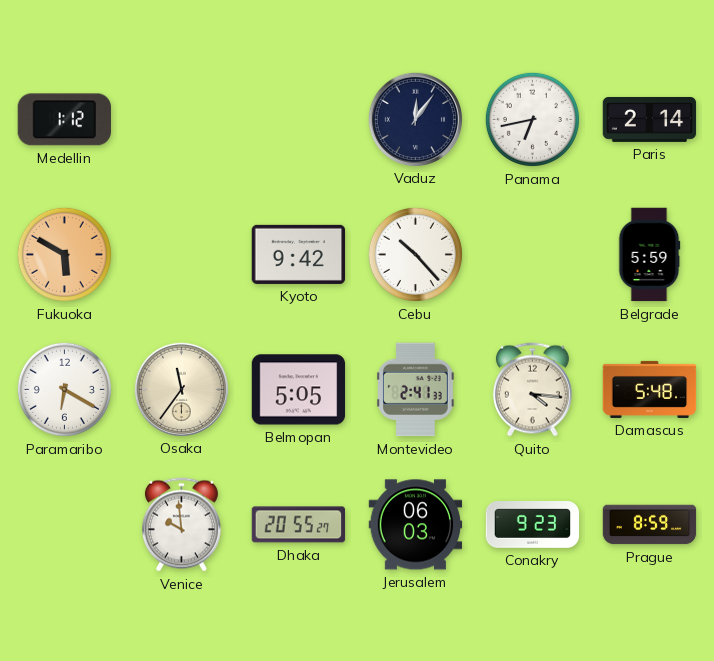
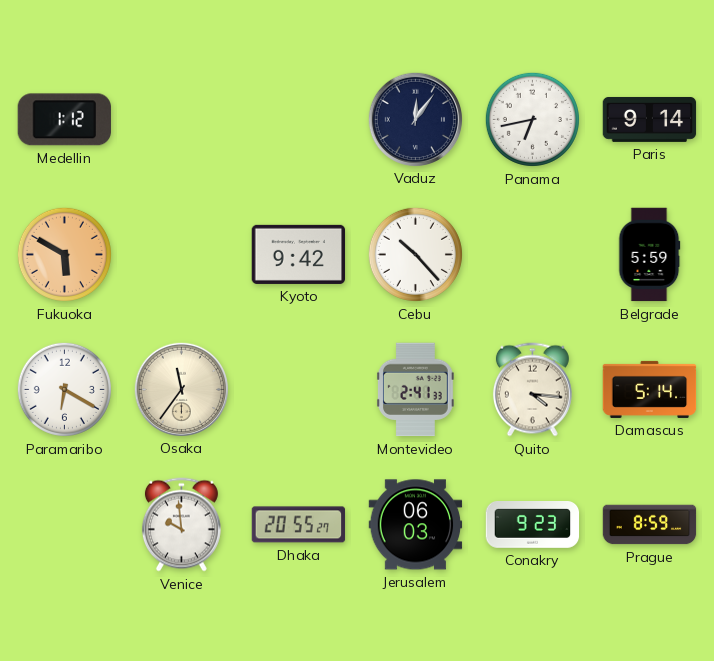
Paris: 2:14 -> 9:14
Belmopan: 5:05 -> none
Damascus: 5:48 -> 5:14
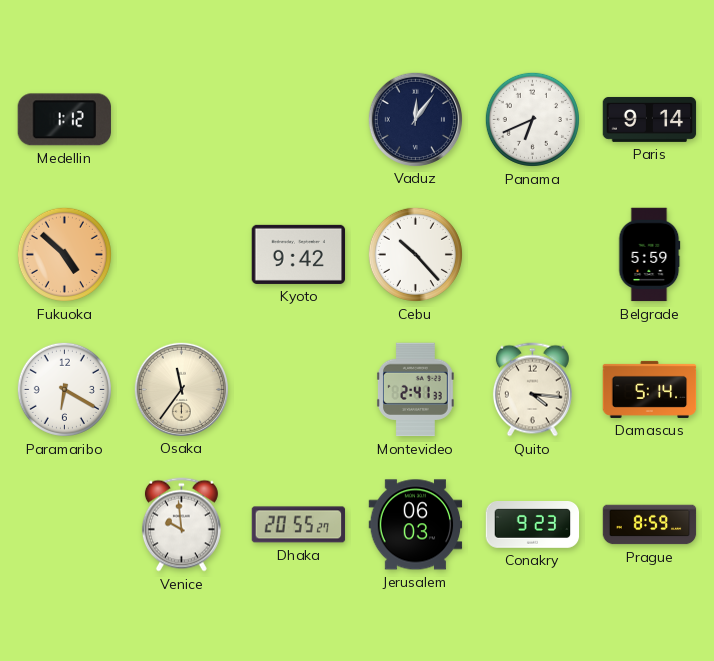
Panama: 6:43 -> 6:41
Fukuoka: 5:50 -> 4:52
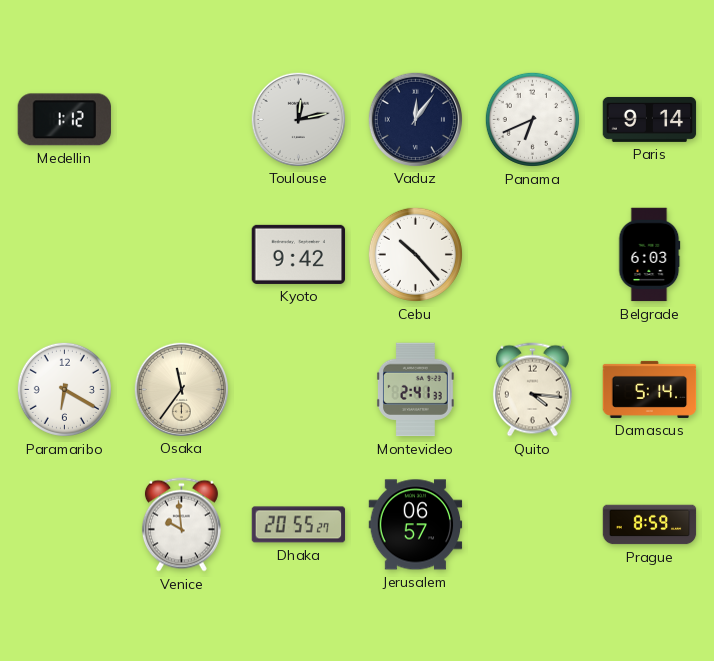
Toulouse: none -> 12:13
Fukuoka: 4:52 -> none
Belgrade: 5:59 -> 6:03
Jerusalem: 06:03 -> 06:57
Conakry: 9:23 -> none
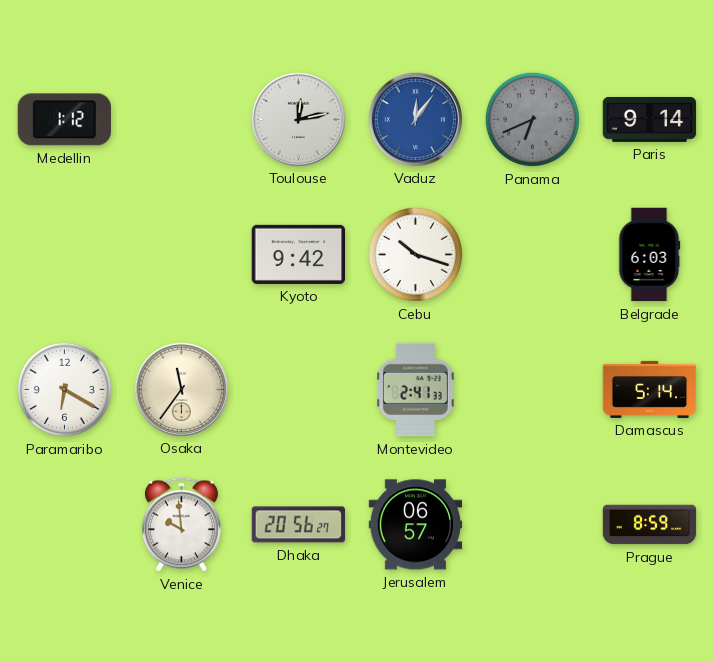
Vaduz dial: navy -> blue
Panama dial: white -> grey
Cebu: 10:23 -> 10:18
Quito: 4:16 -> none
Dhaka: 20:55 -> 20:56
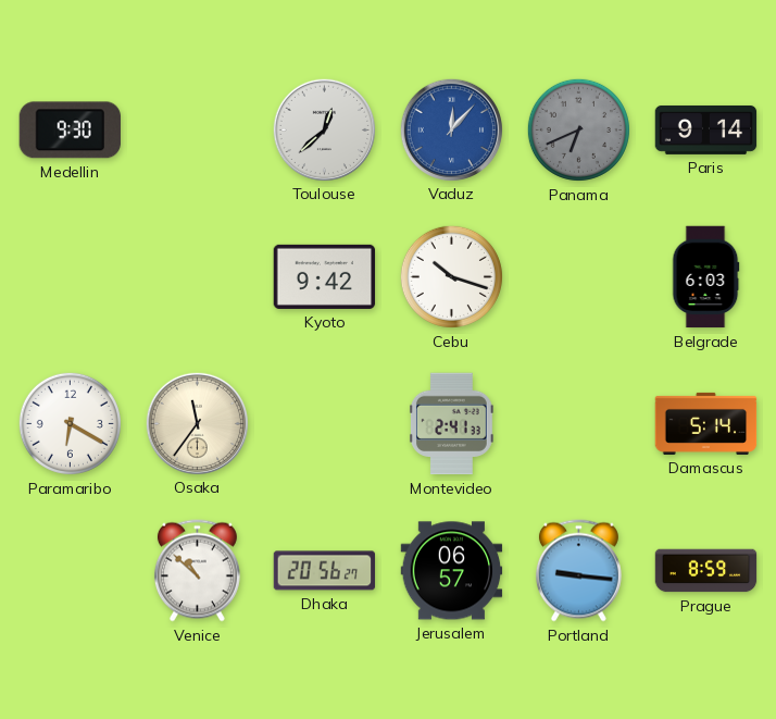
Medellin: 1:12 -> 9:30
Toulouse: 12:13 -> 12:38
Vaduz: 12:06 -> 12:07
Venice: 9:59 -> 10:52
Portland: none -> 9:16
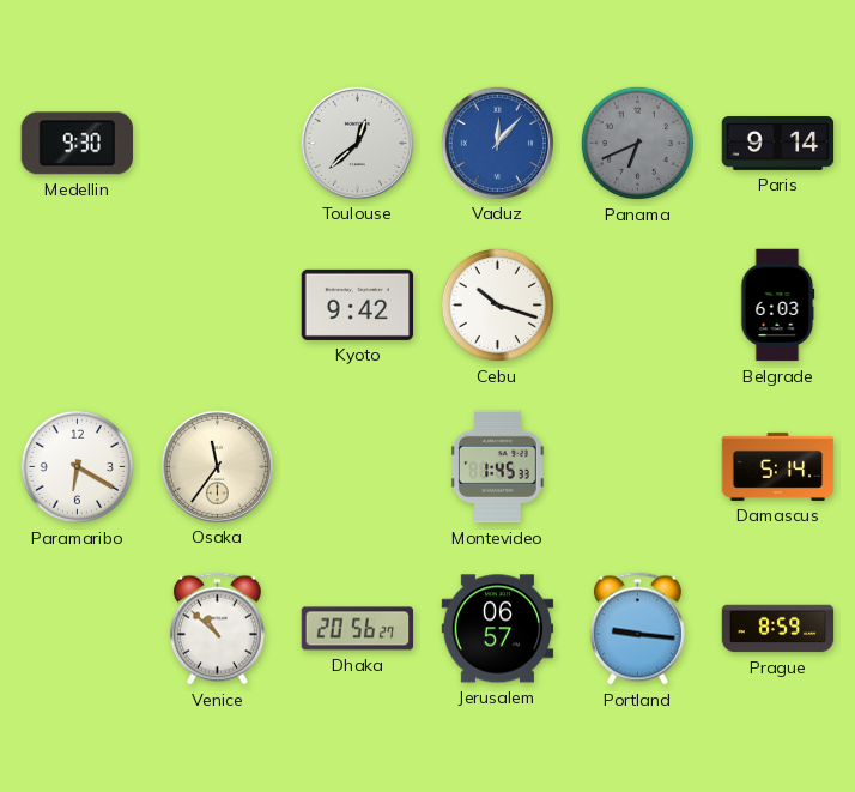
Montevideo: 2:41 -> 1:45
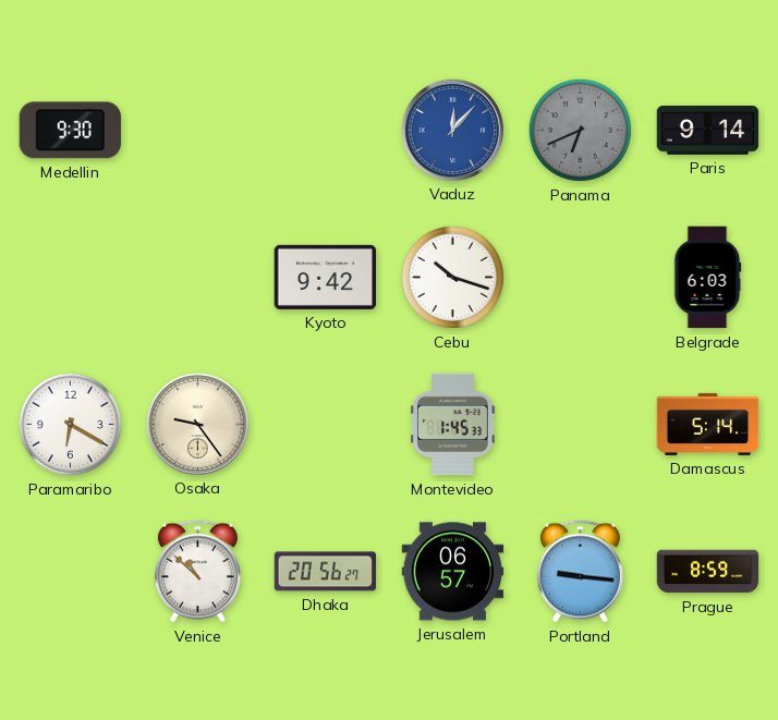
Toulouse: 12:38 -> none
Osaka: 11:36 -> 9:24
